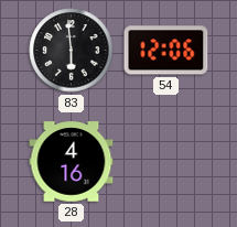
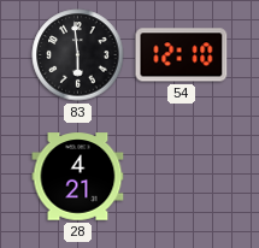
54: 12:06 -> 12:10
28: 4:16 -> 4:21
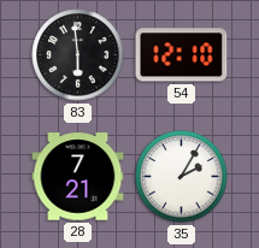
28: 4:21 -> 7:21
35: none -> 2:05
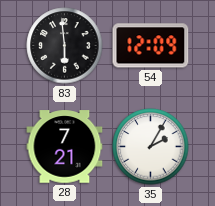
54: 12:10 -> 12:09
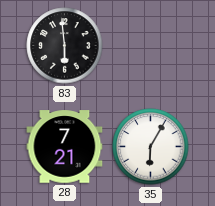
54: 12:09 -> none
35: 2:05 -> 6:05
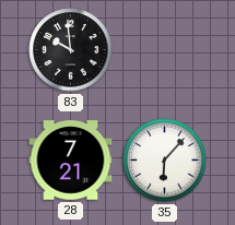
83: 5:59 -> 9:59
35: 6:05 -> 6:07
